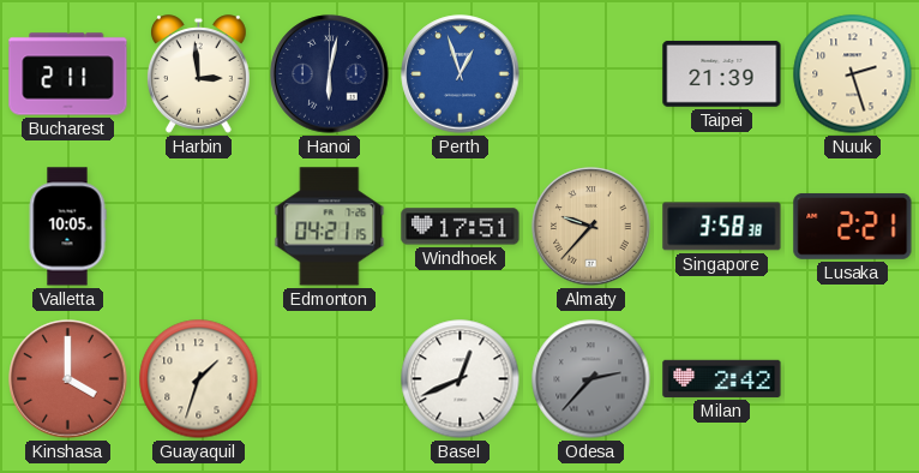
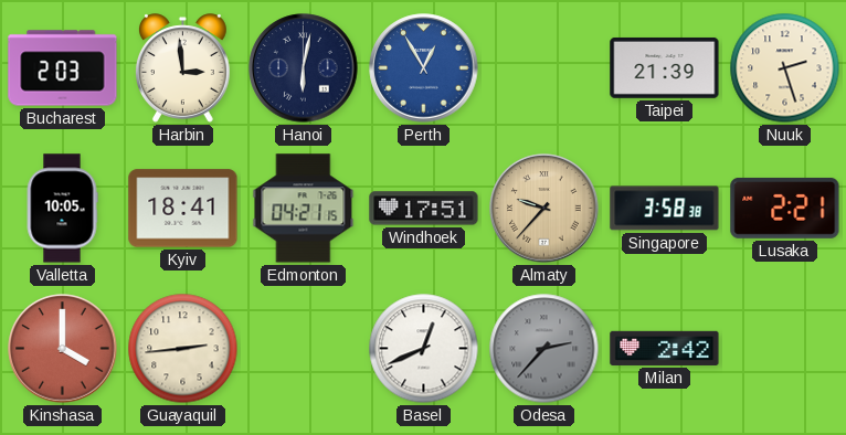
Bucharest: 2:11 -> 2:03
Perth: 12:57 -> 12:55
Kyiv: none -> 18:41
Guayaquil: 1:33 -> 2:44
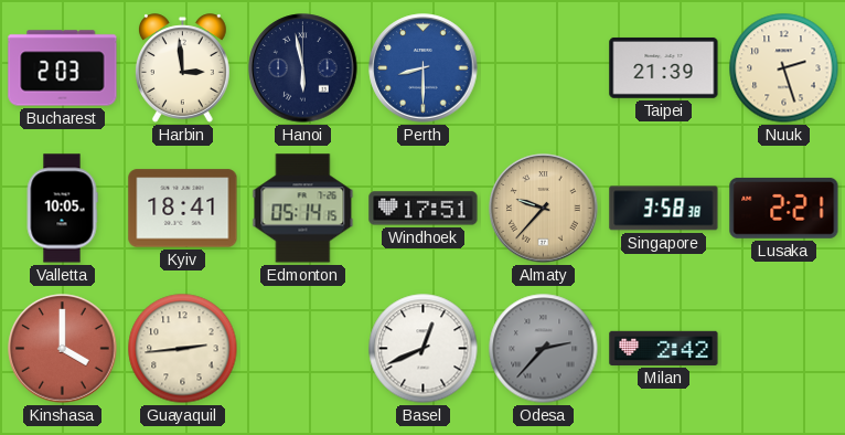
Hanoi: 6:02 -> 5:58
Perth: 12:55 -> 8:30
Edmonton: 04:21 -> 05:14
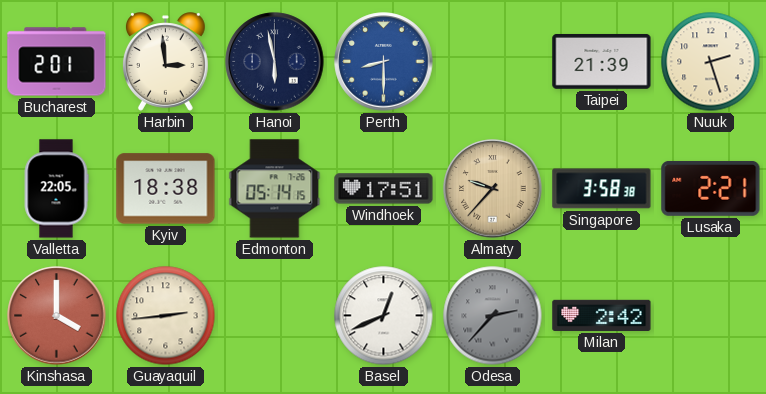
Bucharest: 2:03 -> 2:01
Valletta: 10:05 -> 22:05
Kyiv: 18:41 -> 18:38
